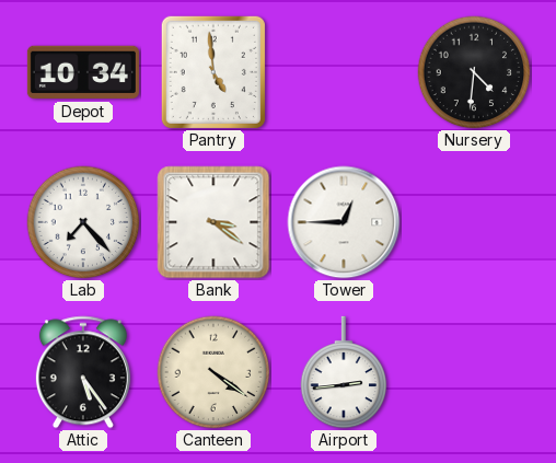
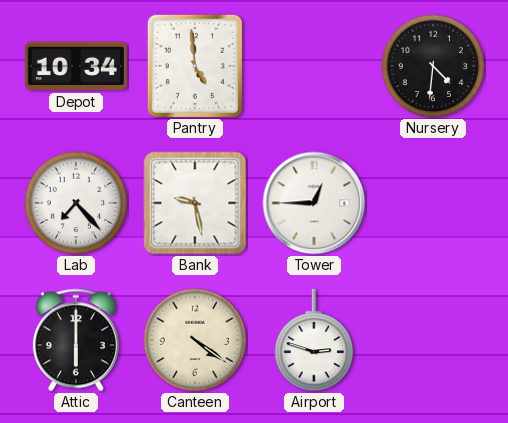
Bank: 3:21 -> 9:28
Attic: 5:24 -> 6:00
Airport: 2:44 -> 2:48
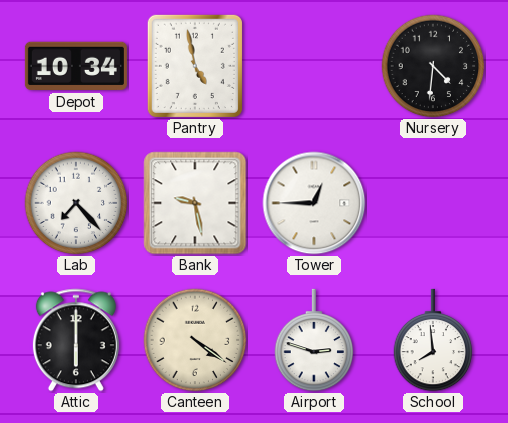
Pantry: 4:59 -> 4:58
School: none -> 7:59
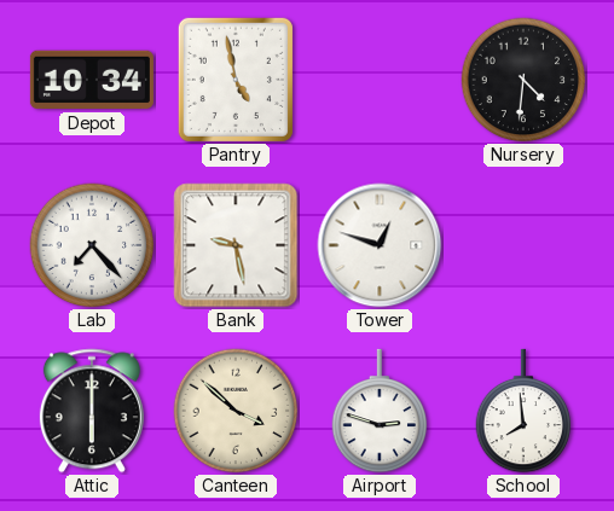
Tower: 12:45 -> 12:48
Canteen: 4:21 -> 3:52
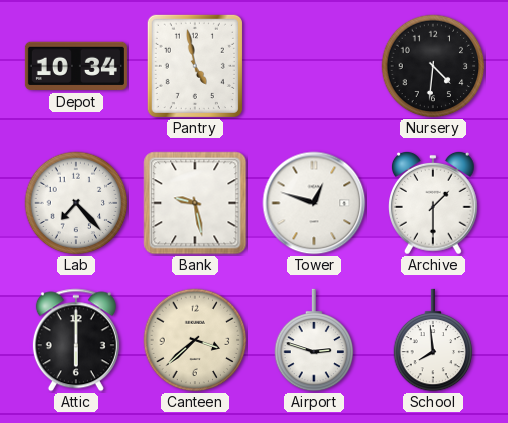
Archive: none -> 1:30
Canteen: 3:52 -> 3:38
